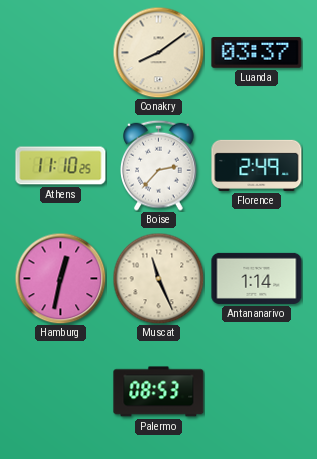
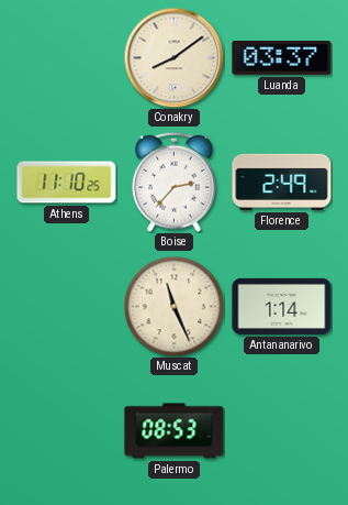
Hamburg: 12:32 -> none
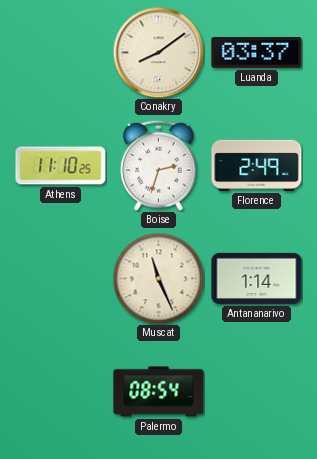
Boise: 2:37 -> 2:33
Palermo: 08:53 -> 08:54
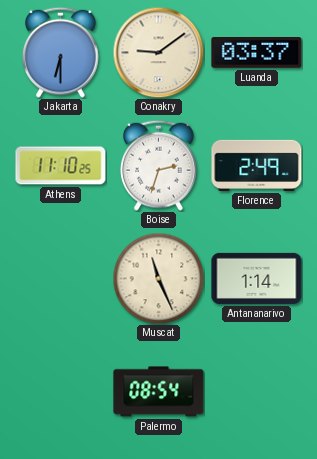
Jakarta: none -> 6:30
Conakry: 8:09 -> 9:09
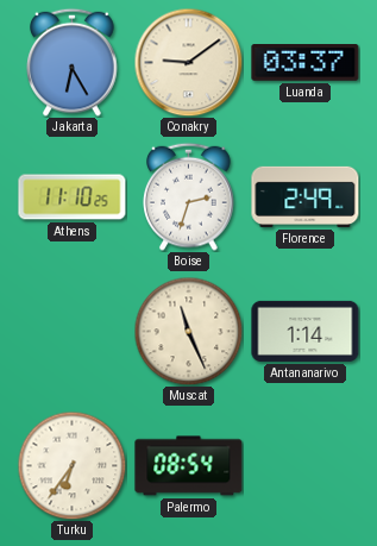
Jakarta: 6:30 -> 6:25
Turku: none -> 6:36
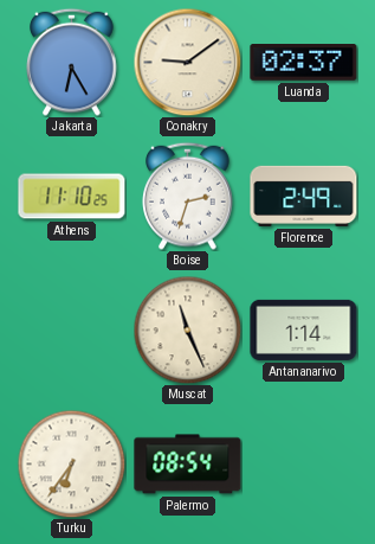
Luanda: 03:37 -> 02:37
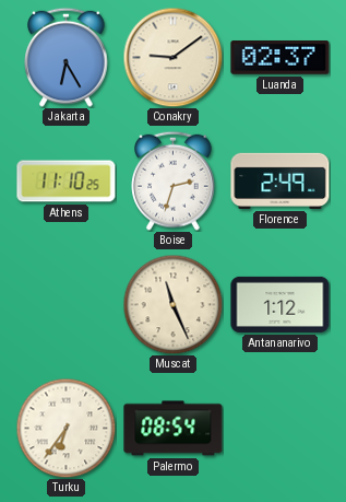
Antananarivo: 1:14 -> 1:12
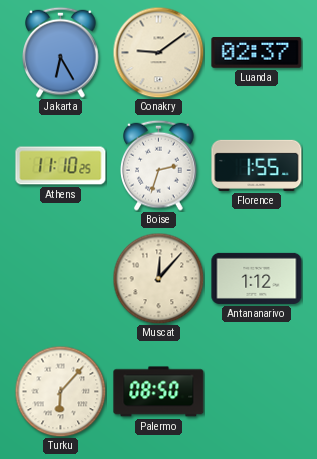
Florence: 2:49 -> 1:55
Muscat: 11:26 -> 12:07
Turku: 6:36 -> 6:07
Palermo: 08:54 -> 08:50
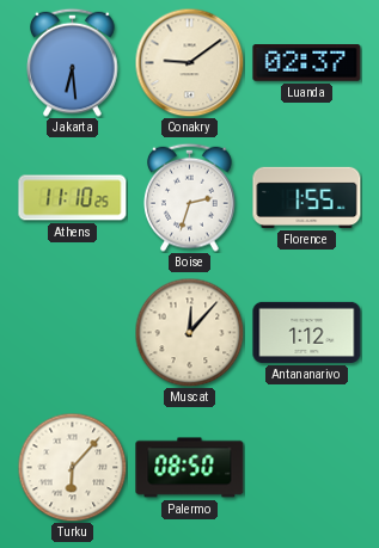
Jakarta: 6:25 -> 6:29
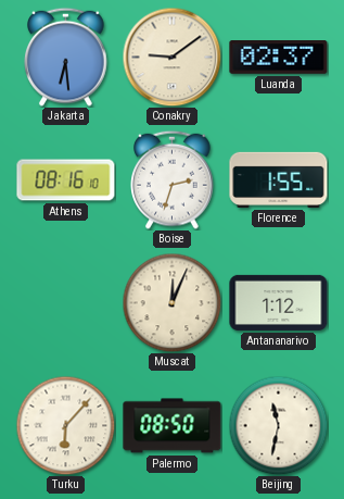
Athens: 11:10 -> 08:16
Muscat: 12:07 -> 12:04
Beijing: none -> 11:32
